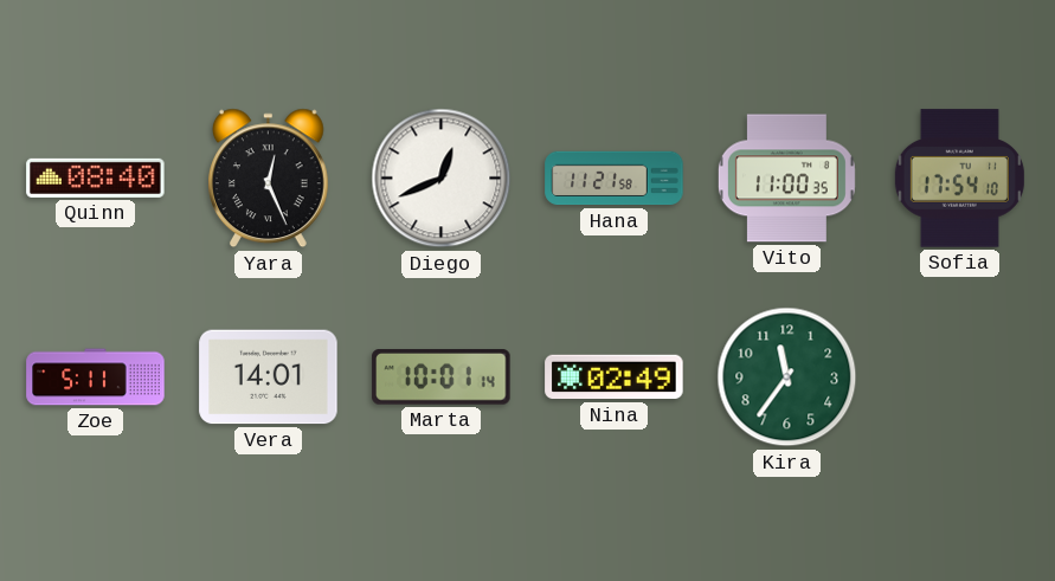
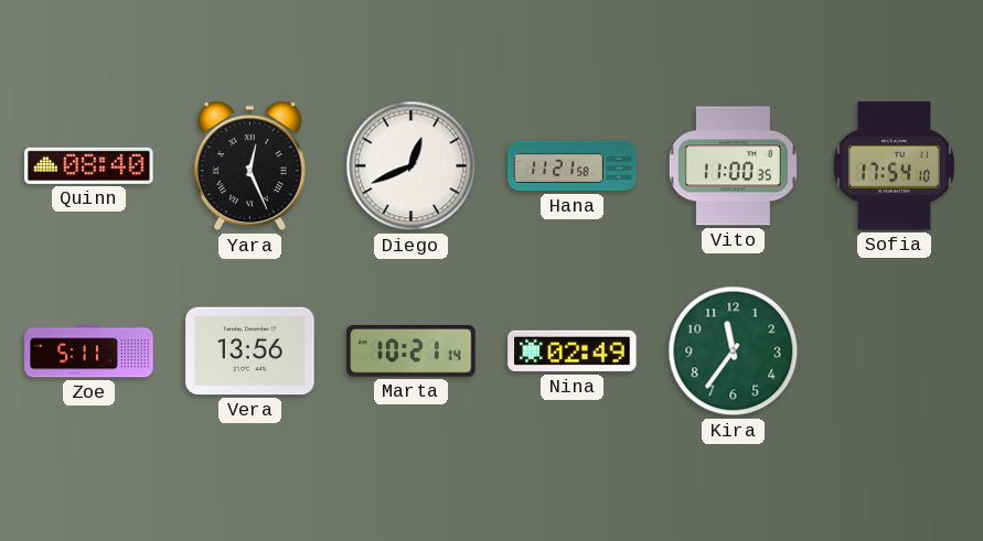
Vera: 14:01 -> 13:56
Marta: 10:01 -> 10:21
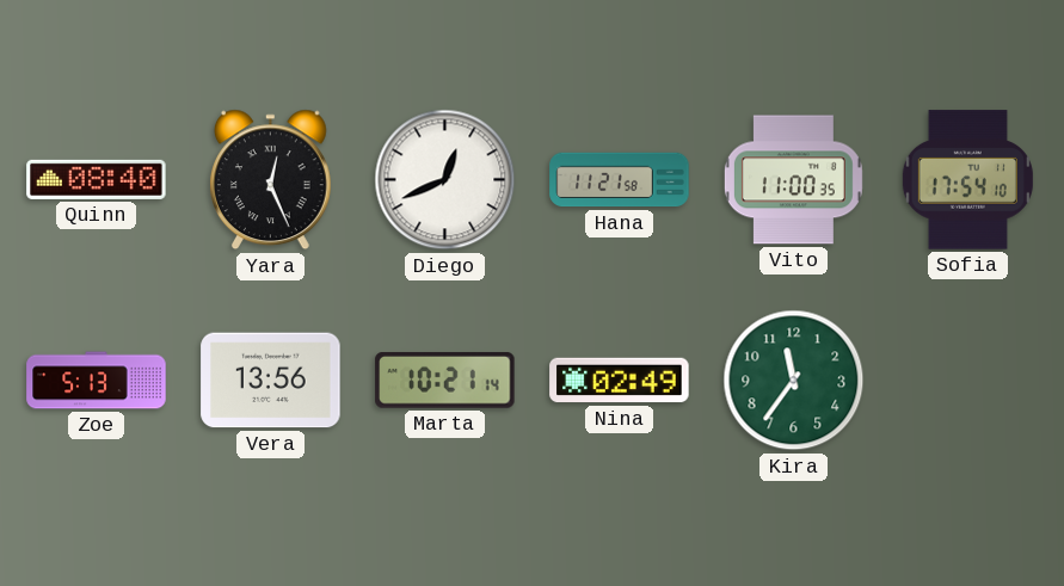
Zoe: 5:11 -> 5:13
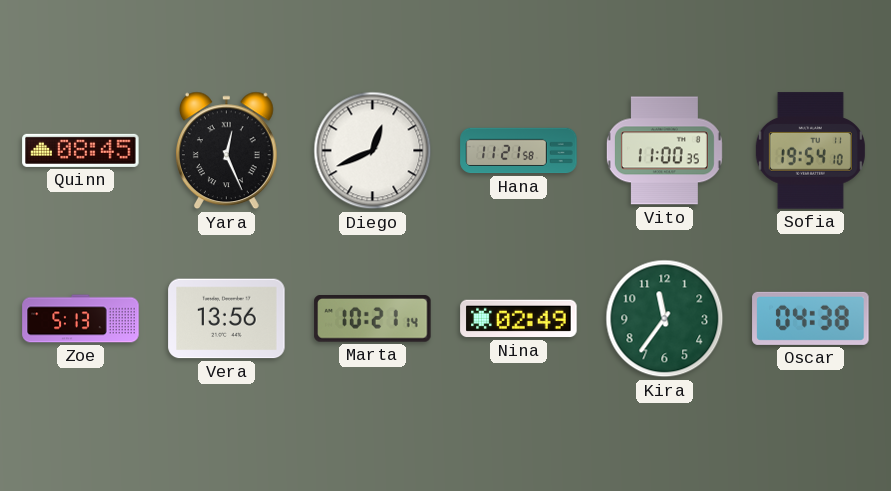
Quinn: 08:40 -> 08:45
Sofia: 17:54 -> 19:54
Oscar: none -> 04:38
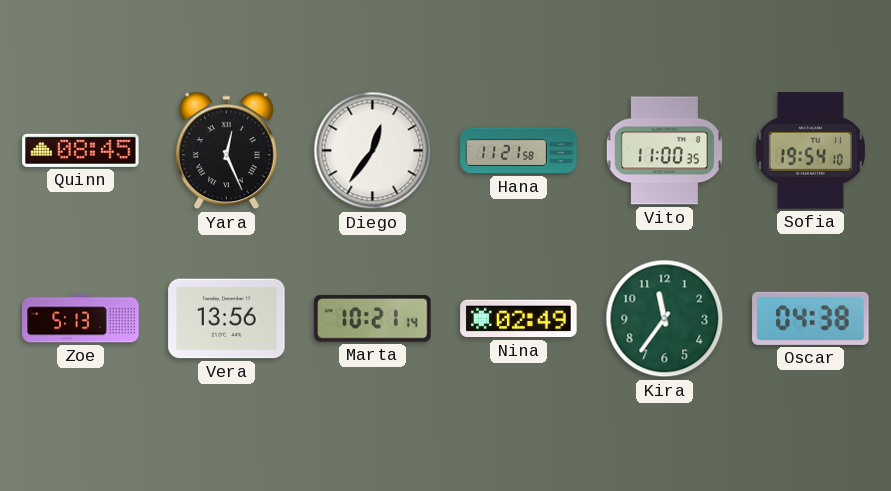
Diego: 12:41 -> 12:36
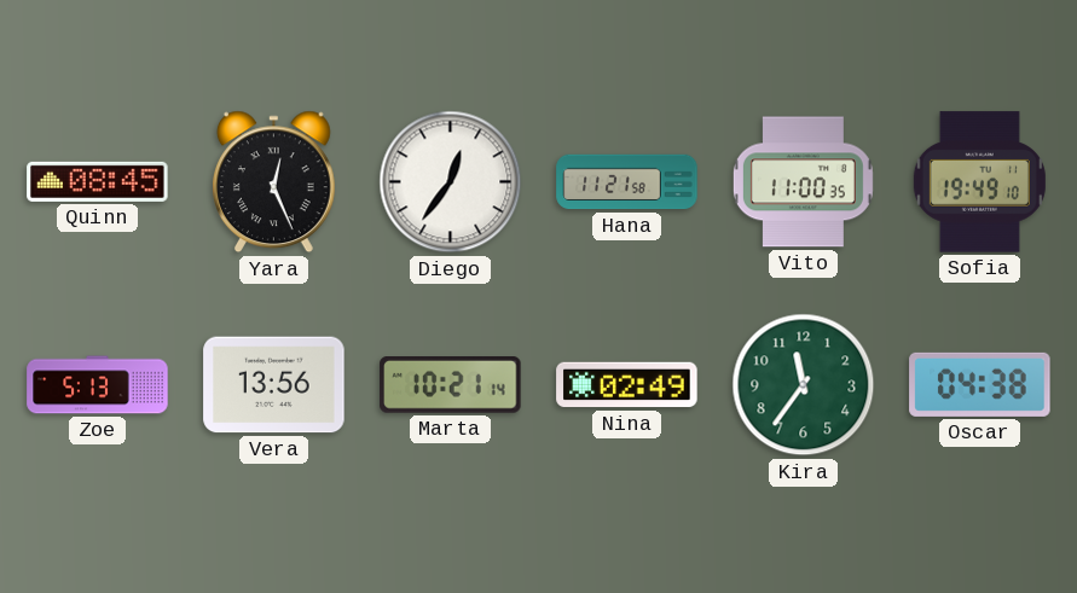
Sofia: 19:54 -> 19:49
